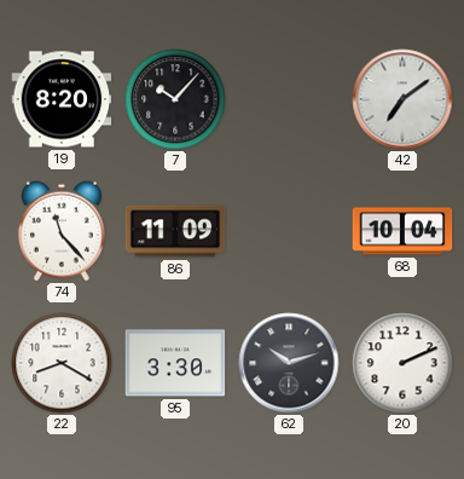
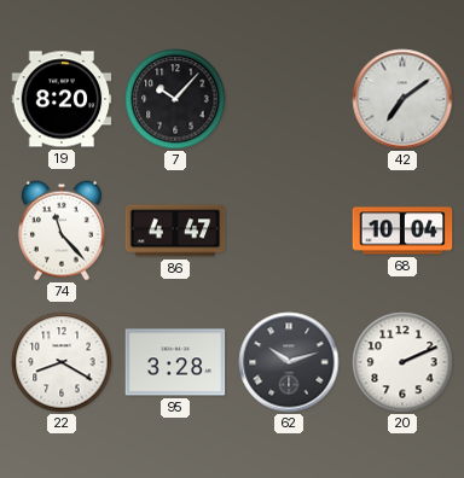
86: 11:09 -> 4:47
95: 3:30 -> 3:28
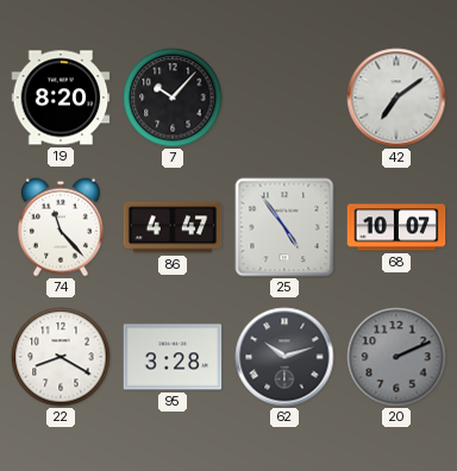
25: none -> 4:54
68: 10:04 -> 10:07
20 dial: white -> grey
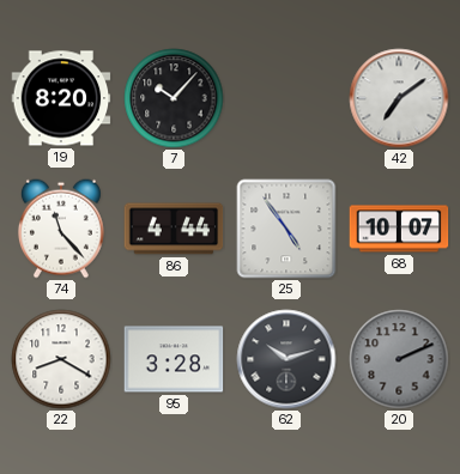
86: 4:47 -> 4:44
